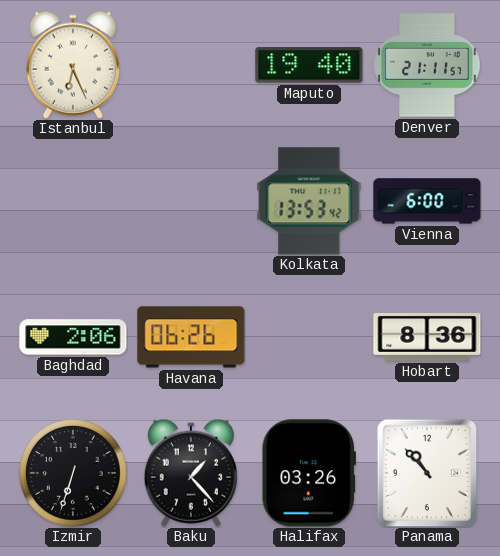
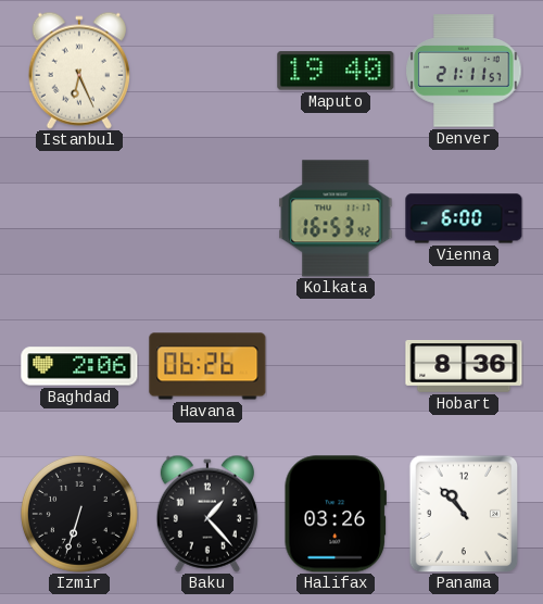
Kolkata: 13:53 -> 16:53
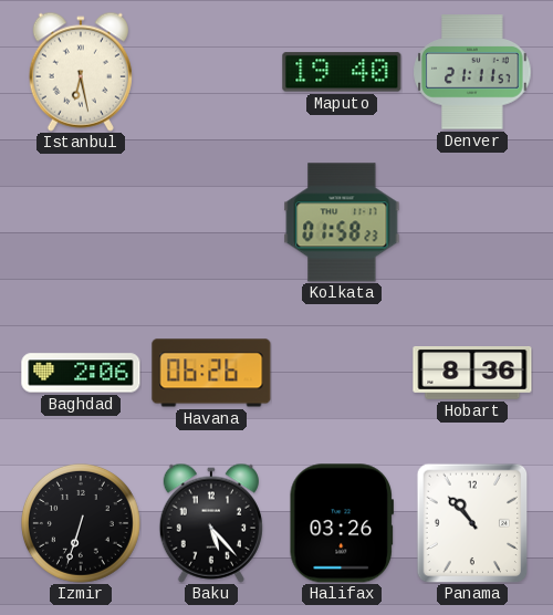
Istanbul: 6:26 -> 6:28
Kolkata: 16:53 -> 01:58
Vienna: 6:00 -> none
Baku: 1:23 -> 5:23
